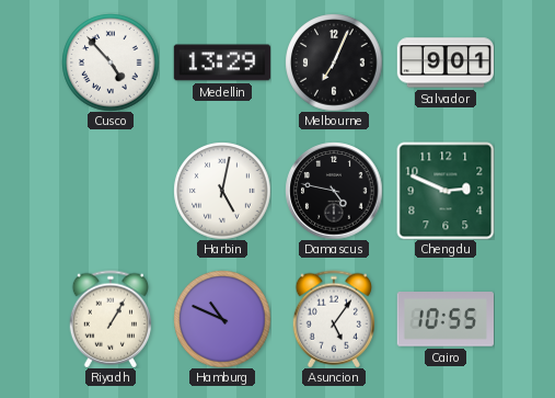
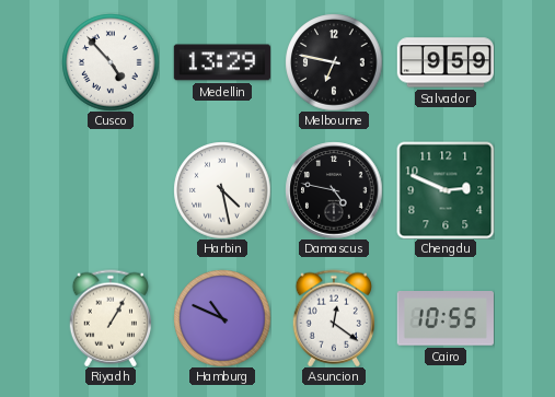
Melbourne: 7:04 -> 6:47
Salvador: 9:01 -> 9:59
Harbin: 5:02 -> 4:28
Asuncion: 5:06 -> 12:21
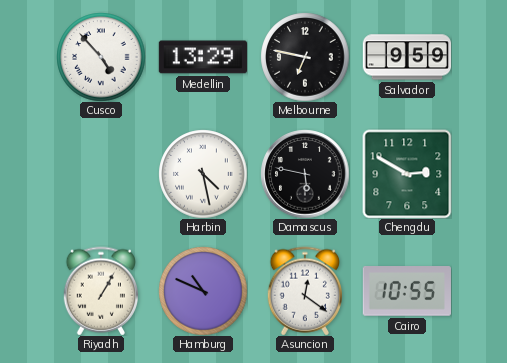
Damascus: 4:47 -> 5:47
Chengdu: 2:49 -> 2:50
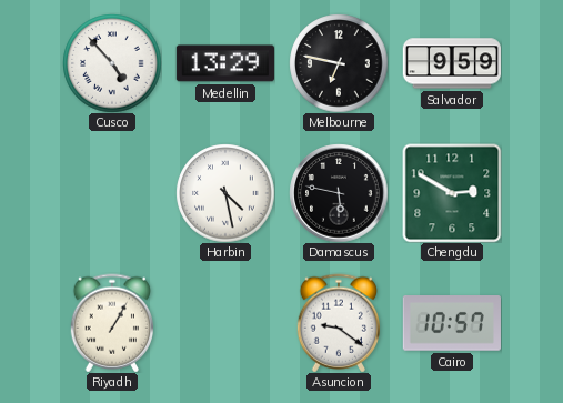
Hamburg: 10:49 -> none
Asuncion: 12:21 -> 9:21
Cairo: 10:55 -> 10:57
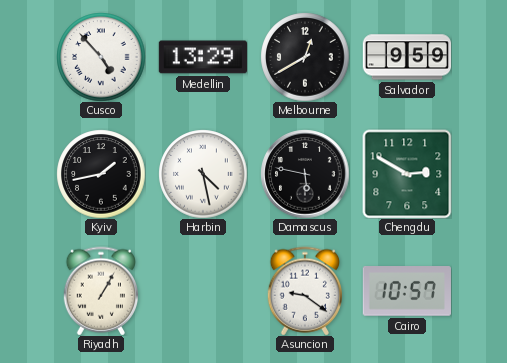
Melbourne: 6:47 -> 12:40
Kyiv: none -> 1:43
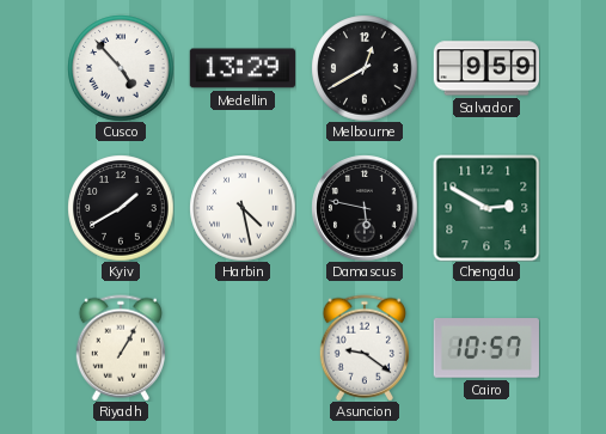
Kyiv: 1:43 -> 1:40
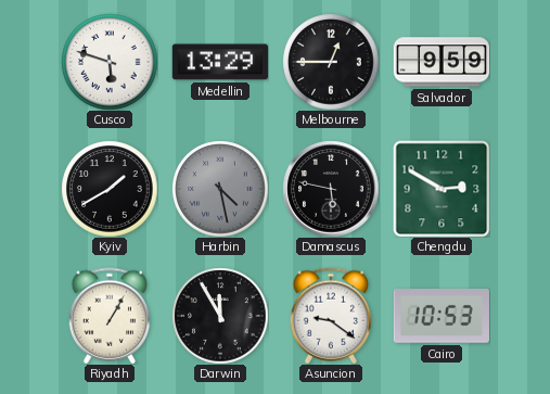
Cusco: 4:53 -> 5:48
Melbourne: 12:40 -> 12:45
Harbin dial: white -> grey
Darwin: none -> 11:55
Cairo: 10:57 -> 10:53
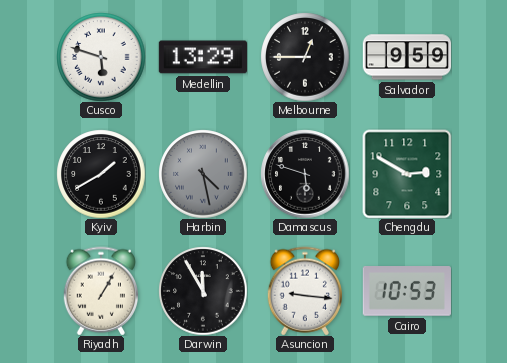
Damascus: 5:47 -> 5:48
Asuncion: 9:21 -> 9:16
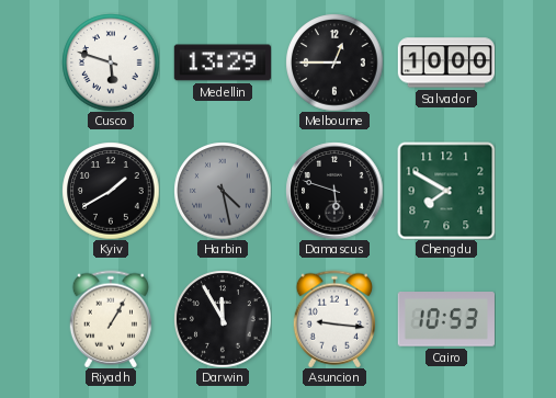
Salvador: 9:59 -> 10:00
Chengdu: 2:50 -> 7:50
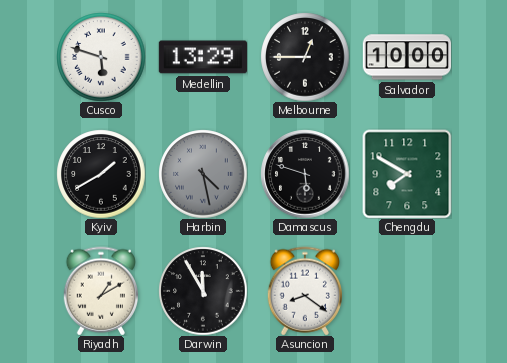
Riyadh: 1:05 -> 1:10
Asuncion: 9:16 -> 8:21
Cairo: 10:53 -> none
